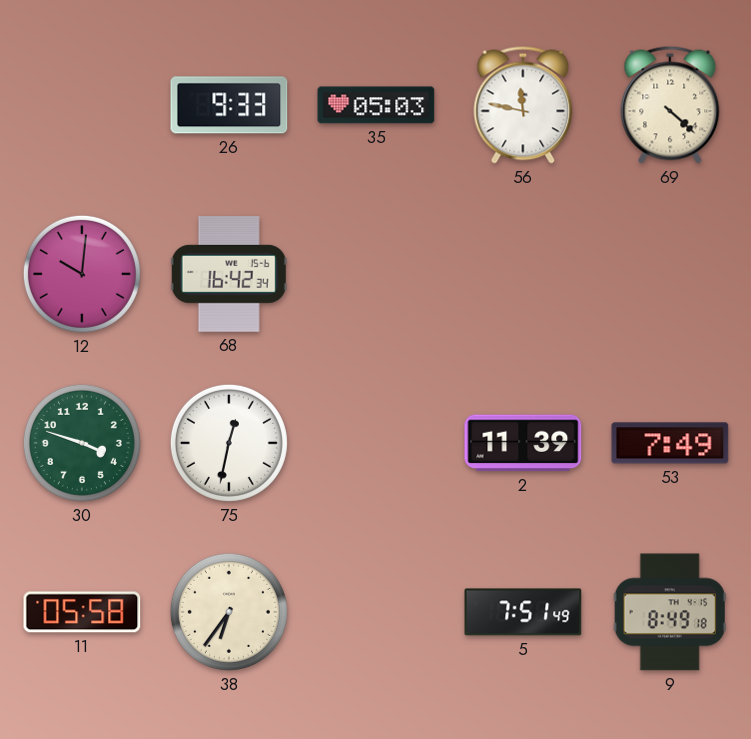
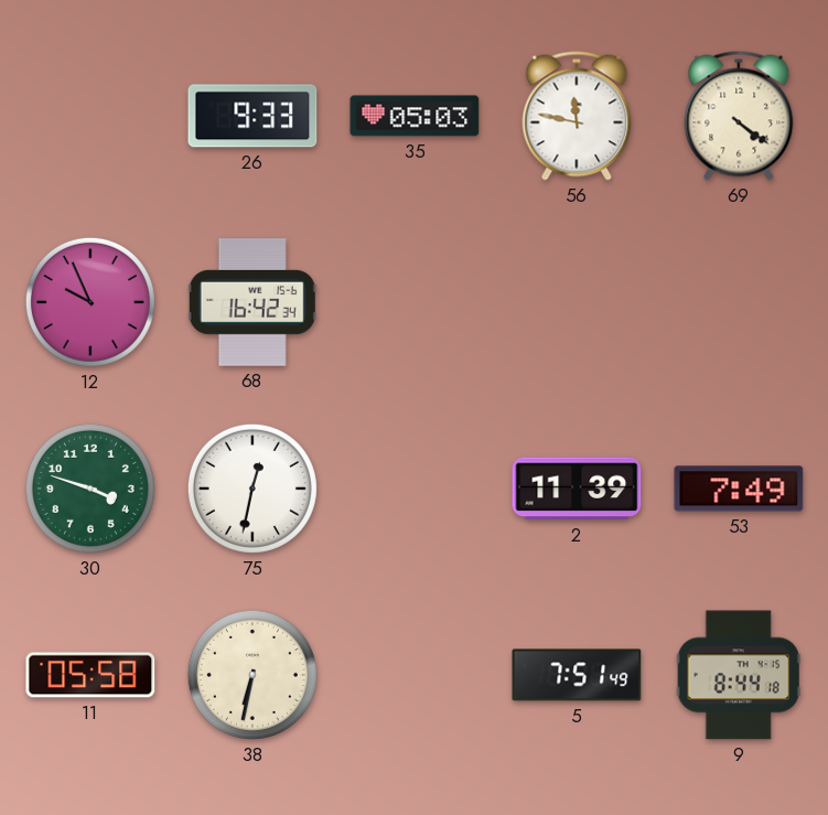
69: 4:22 -> 4:21
12: 10:01 -> 9:56
38: 6:36 -> 6:32
9: 8:49 -> 8:44
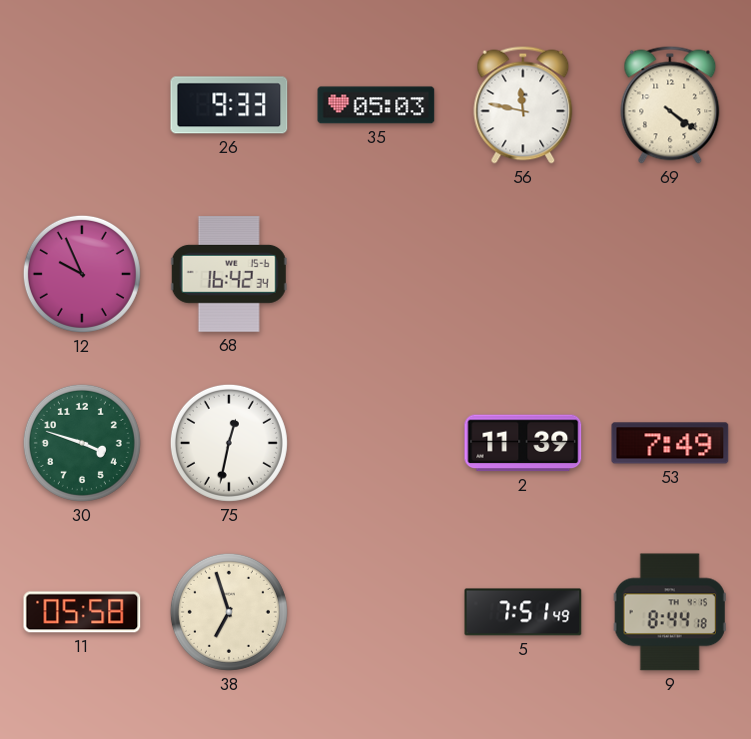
38: 6:32 -> 6:57
